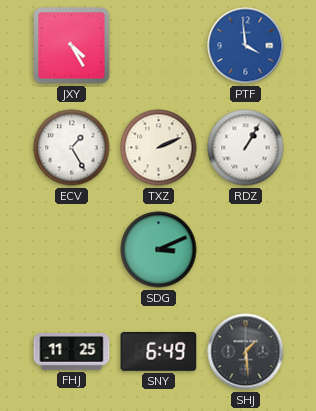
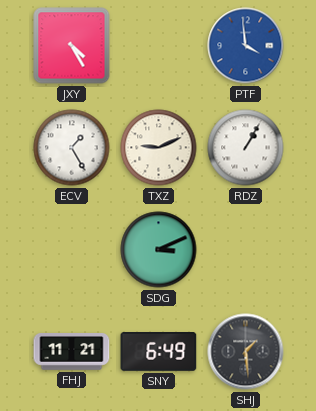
TXZ: 2:11 -> 9:11
FHJ: 11:25 -> 11:21
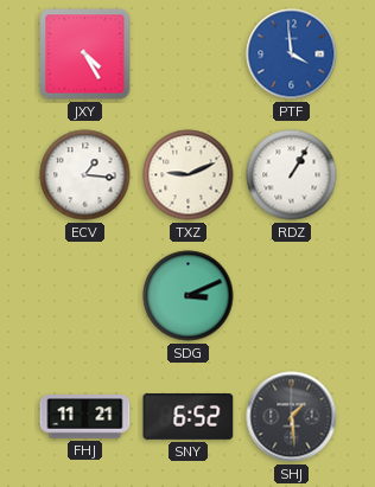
ECV: 1:25 -> 1:16
SNY: 6:49 -> 6:52
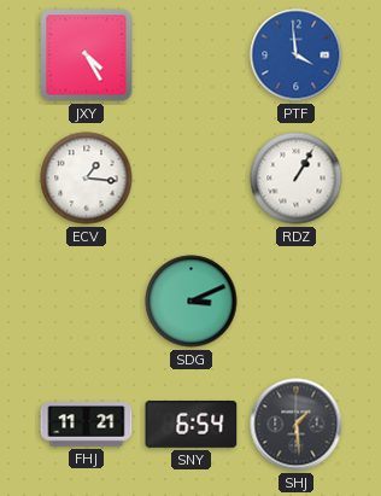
TXZ: 9:11 -> none
SNY: 6:52 -> 6:54
